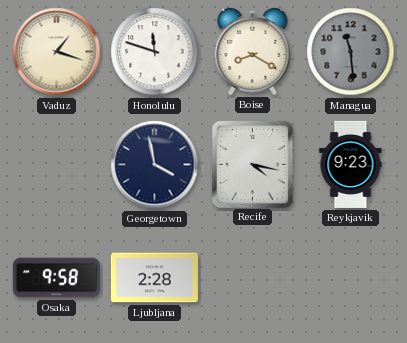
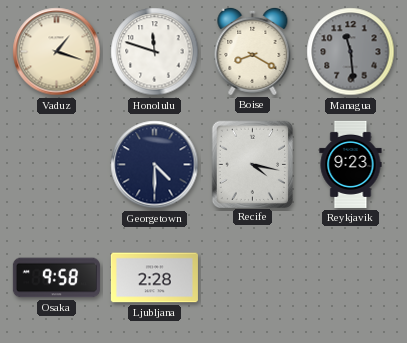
Georgetown: 3:58 -> 4:30
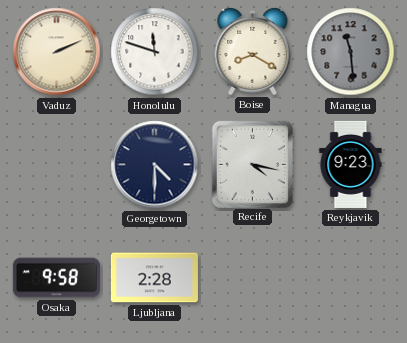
Vaduz: 1:18 -> 2:11
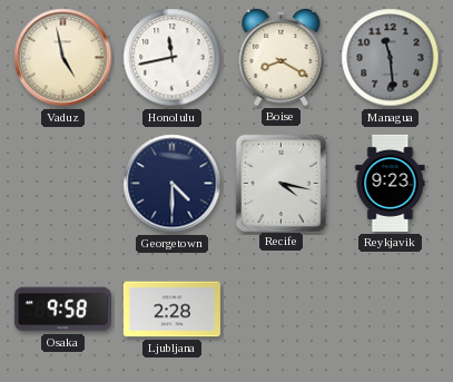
Vaduz: 2:11 -> 4:58
Honolulu: 11:48 -> 11:43
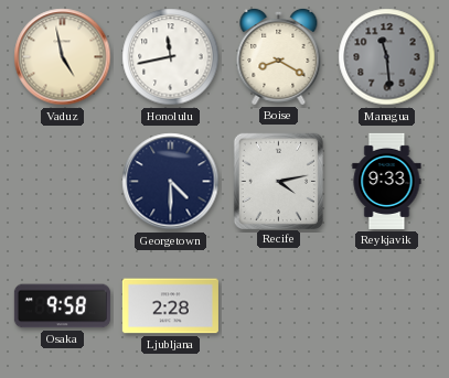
Recife: 4:17 -> 4:13
Reykjavik: 9:23 -> 9:33
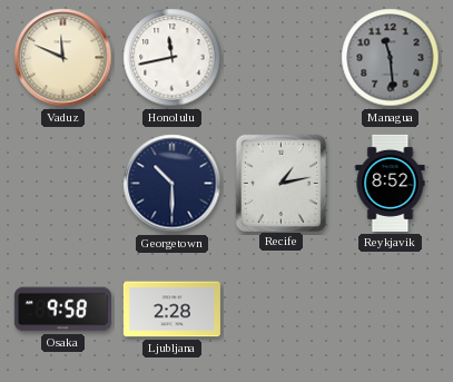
Vaduz: 4:58 -> 11:49
Boise: 8:20 -> none
Georgetown: 4:30 -> 10:30
Recife: 4:13 -> 1:13
Reykjavik: 9:33 -> 8:52
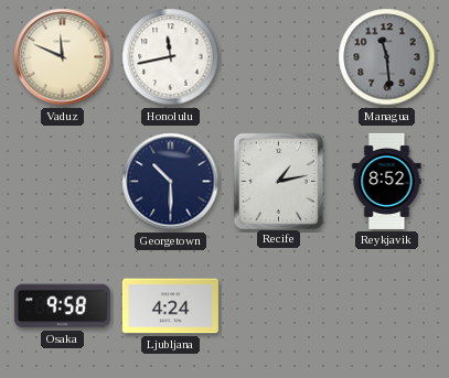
Ljubljana: 2:28 -> 4:24
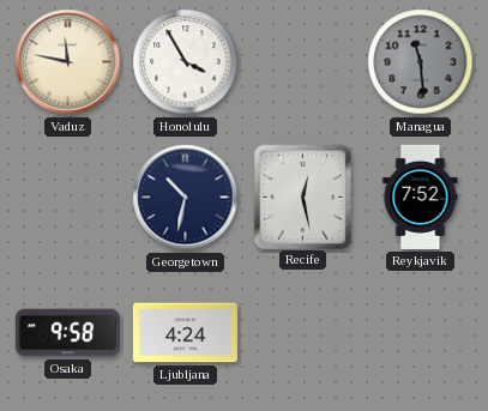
Vaduz: 11:49 -> 11:47
Honolulu: 11:43 -> 3:55
Georgetown: 10:30 -> 10:32
Recife: 1:13 -> 12:28
Reykjavik: 8:52 -> 7:52
